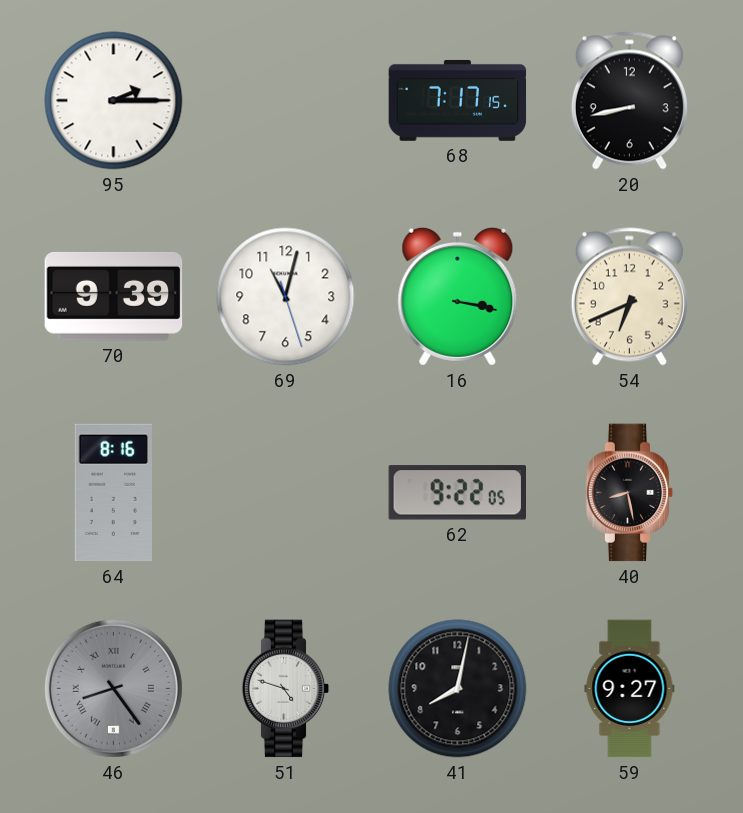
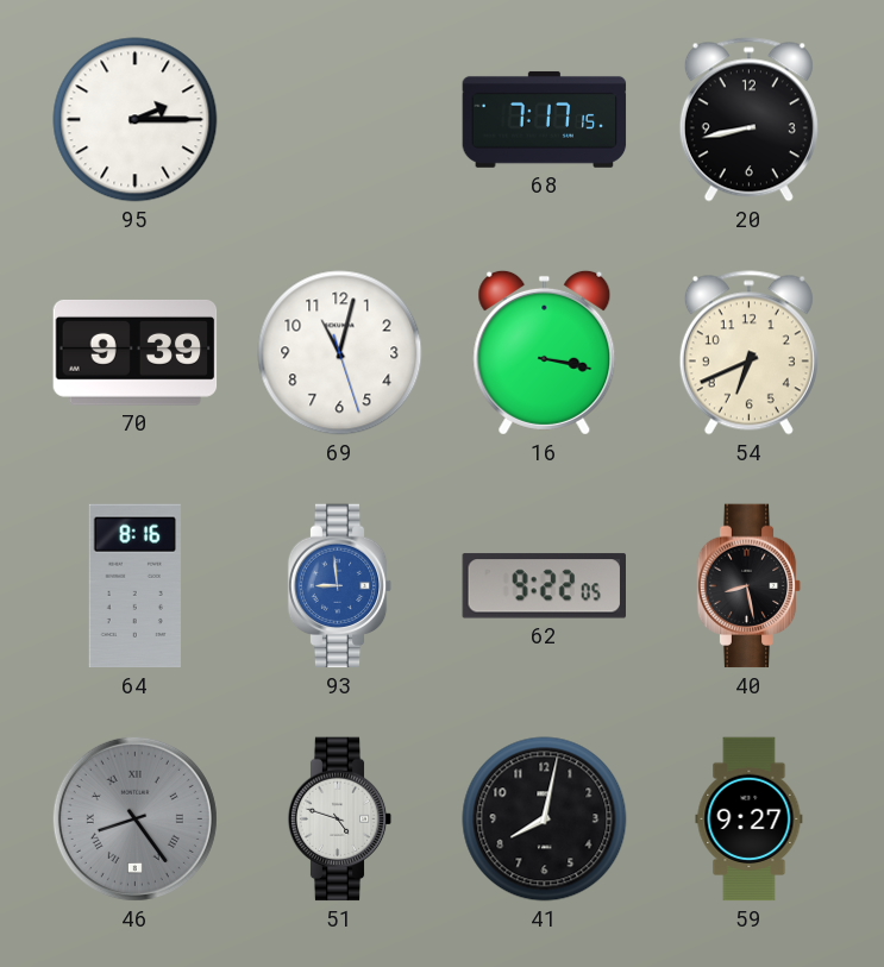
93: none -> 8:59
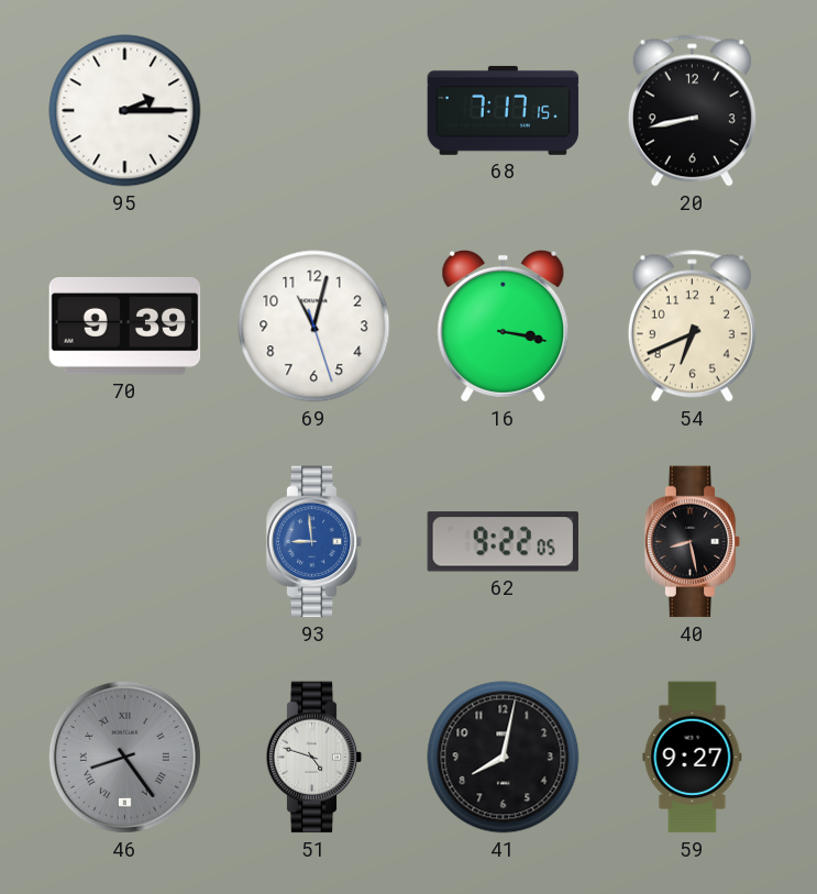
64: 8:16 -> none
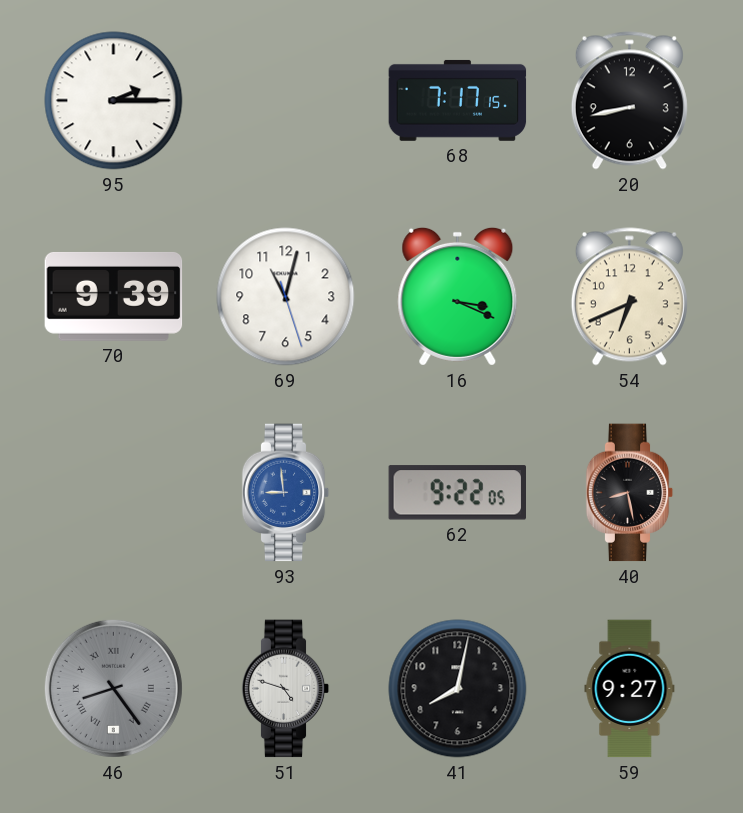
16: 3:17 -> 3:19
